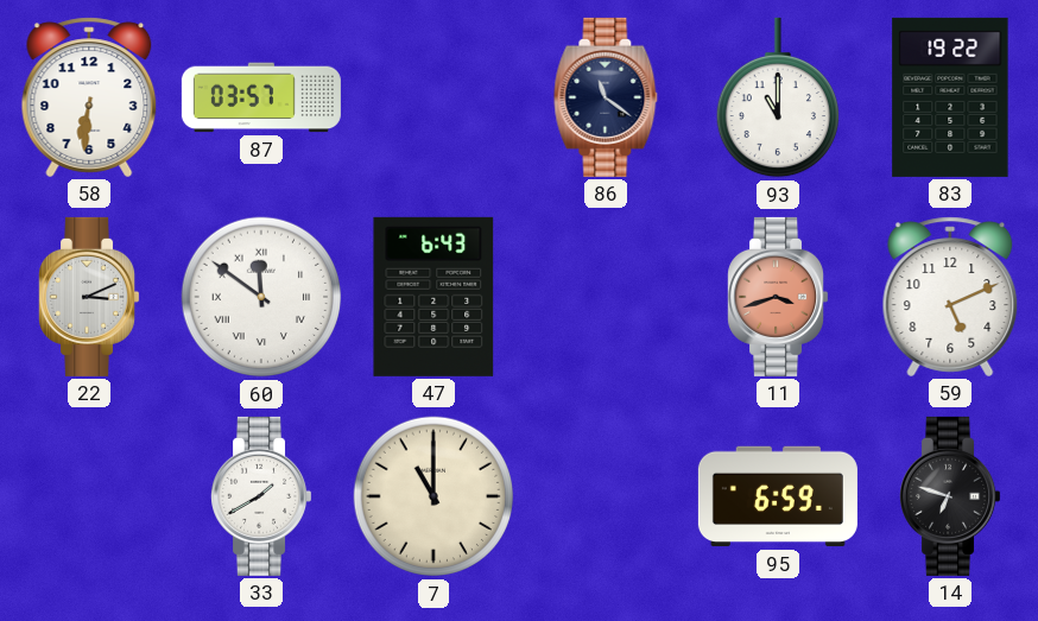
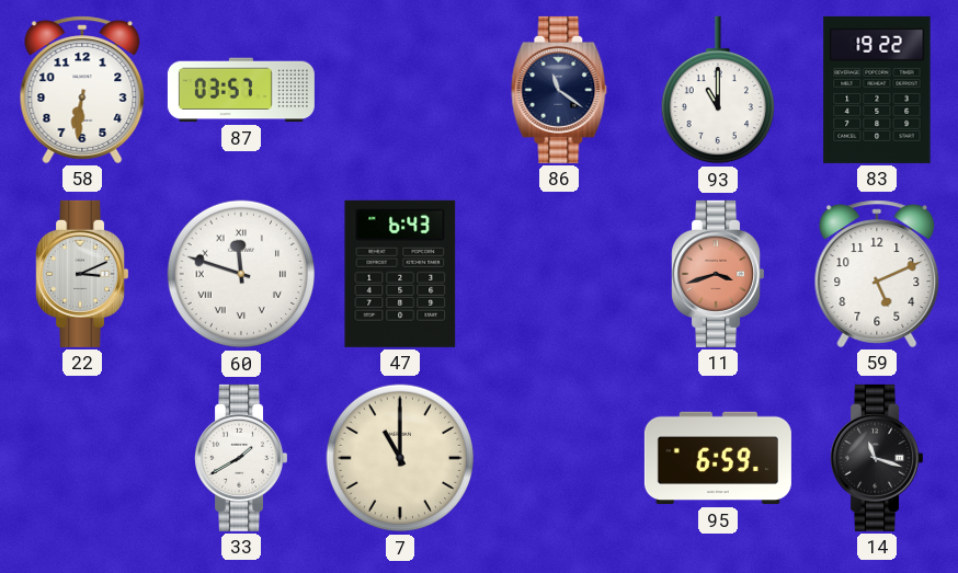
60: 11:51 -> 11:48
14: 6:48 -> 11:18
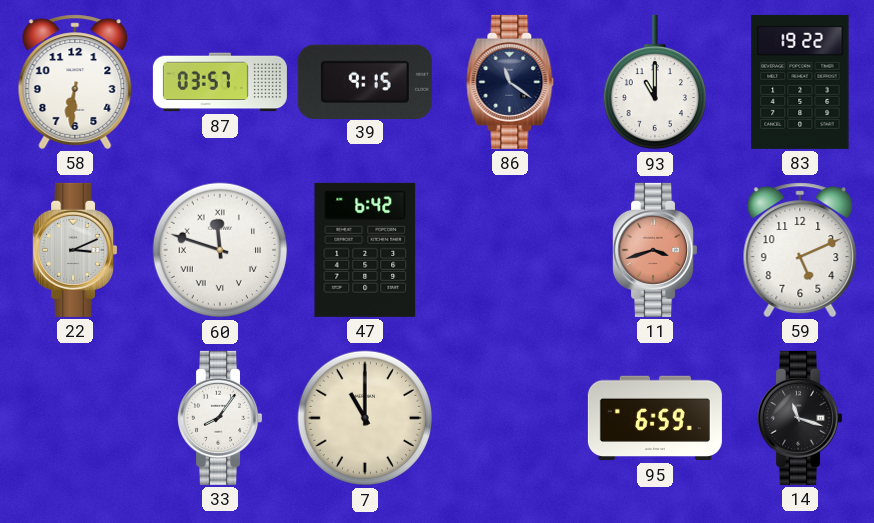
39: none -> 9:15
47: 6:43 -> 6:42
33: 1:40 -> 8:06
